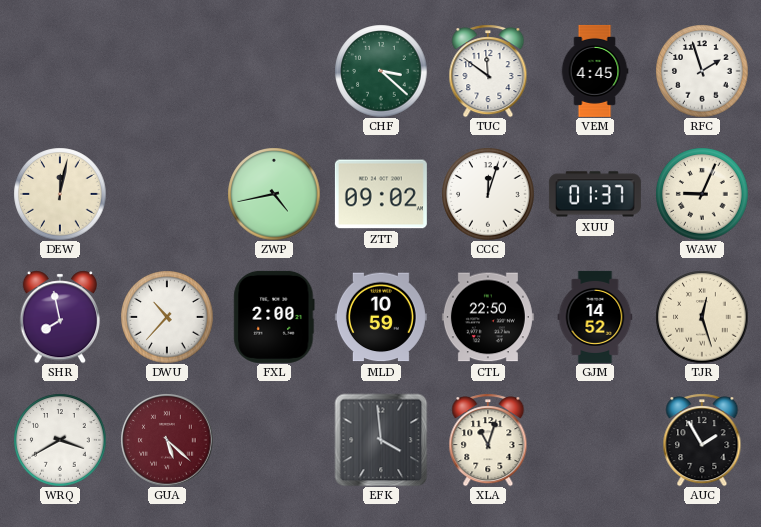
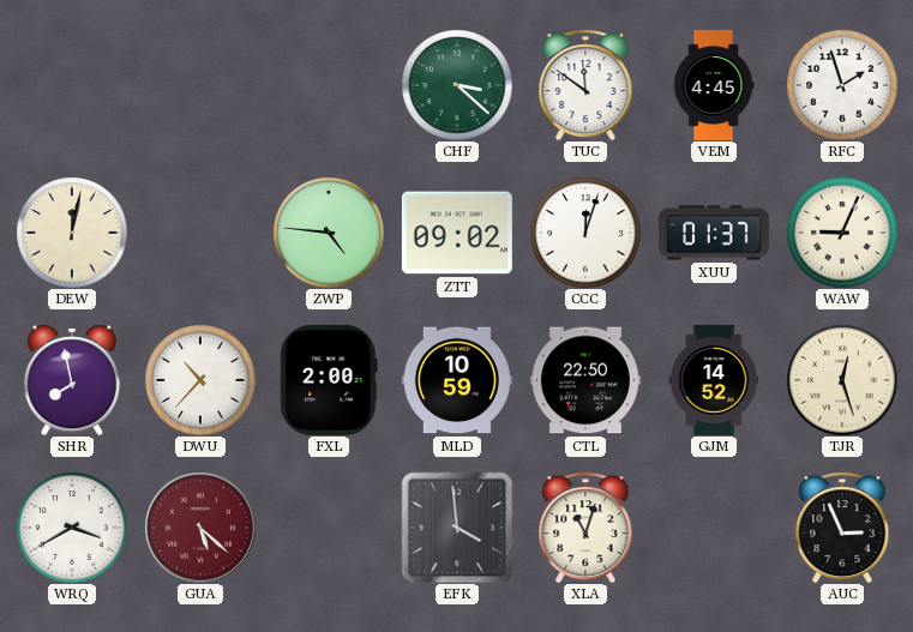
ZWP: 4:43 -> 4:46
AUC: 1:55 -> 2:56
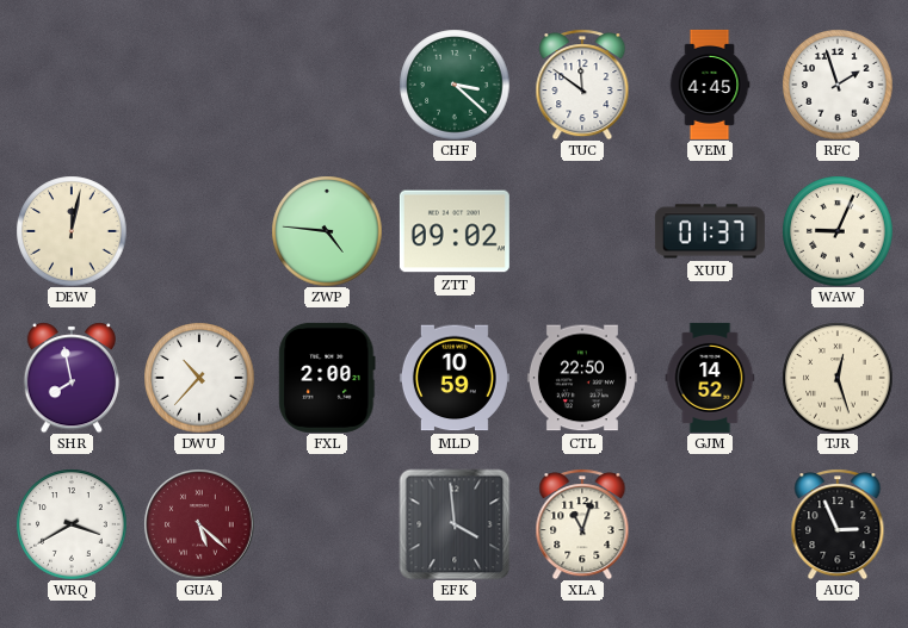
CCC: 12:03 -> none
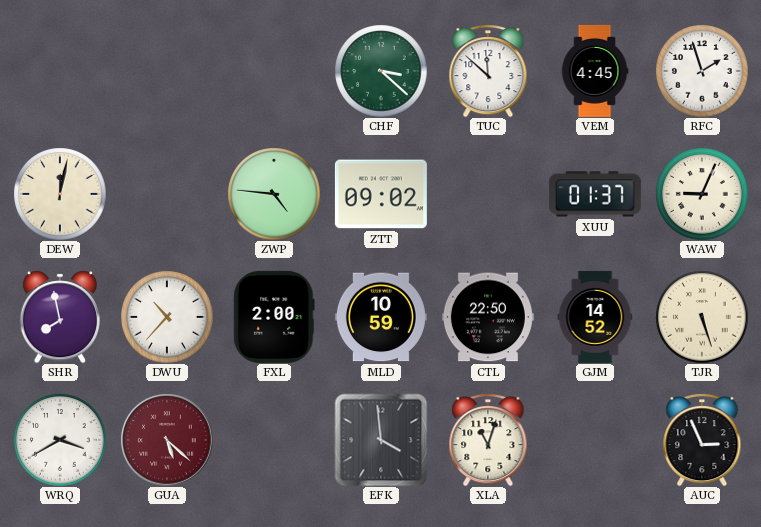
TUC: 11:51 -> 11:52
TJR: 12:27 -> 5:27
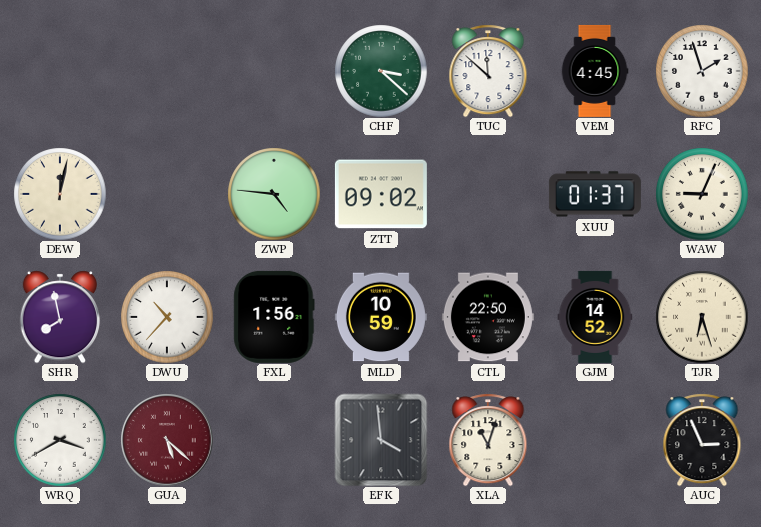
FXL: 2:00 -> 1:56
TJR: 5:27 -> 6:27
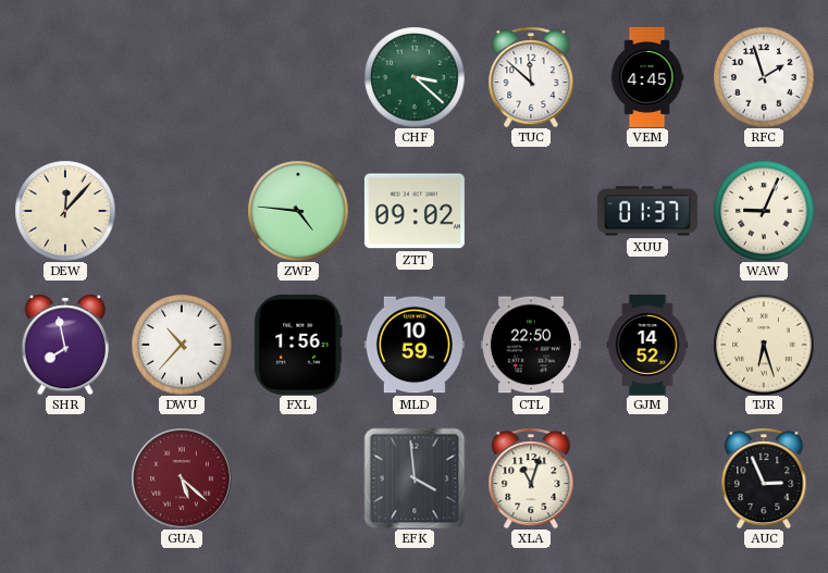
DEW: 12:02 -> 12:07
WRQ: 3:40 -> none
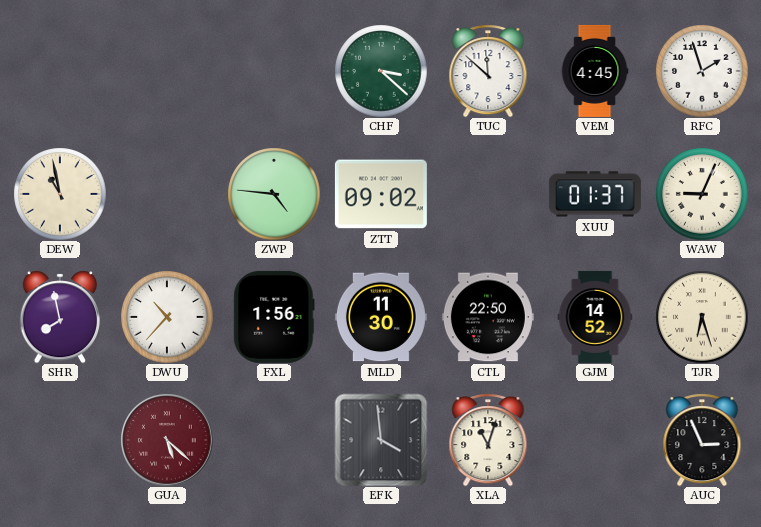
DEW: 12:07 -> 10:58
MLD: 10:59 -> 11:30
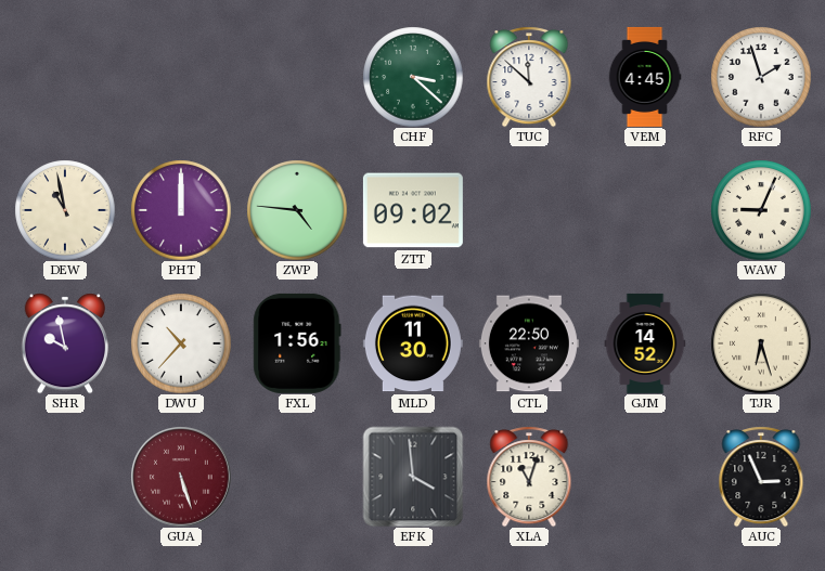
PHT: none -> 12:00
XUU: 01:37 -> none
SHR: 7:58 -> 9:58
GUA: 5:22 -> 5:27
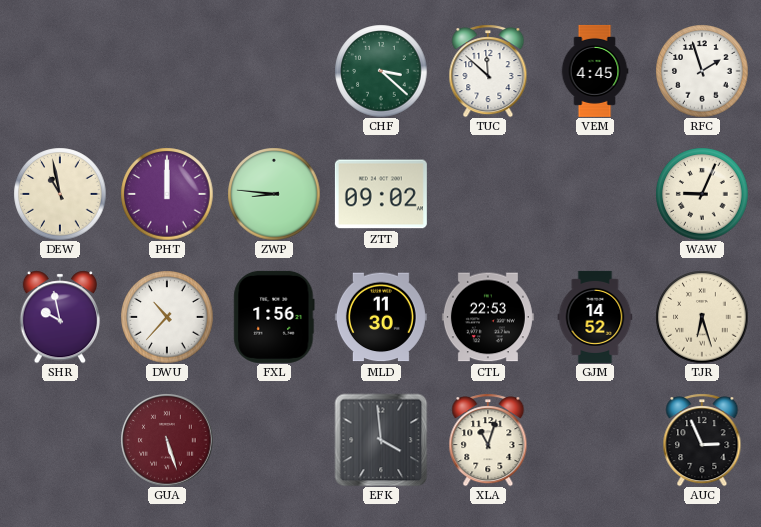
ZWP: 4:46 -> 8:46
CTL: 22:50 -> 22:53
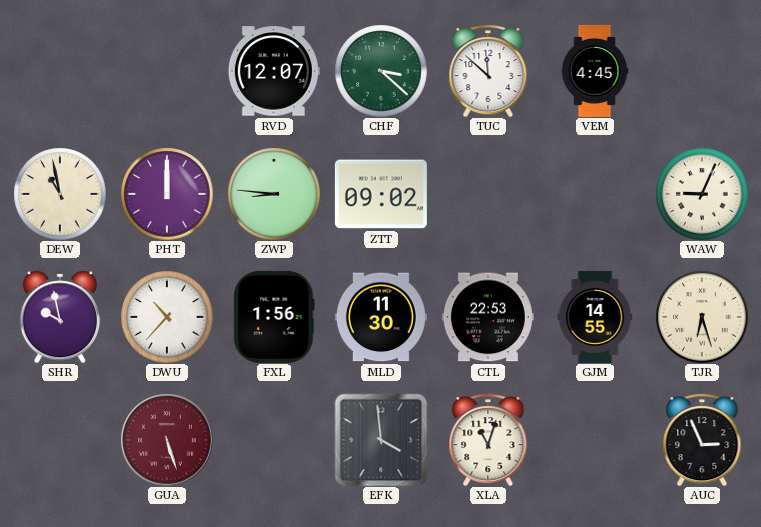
RVD: none -> 12:07
RFC: 1:57 -> none
GJM: 14:52 -> 14:55
